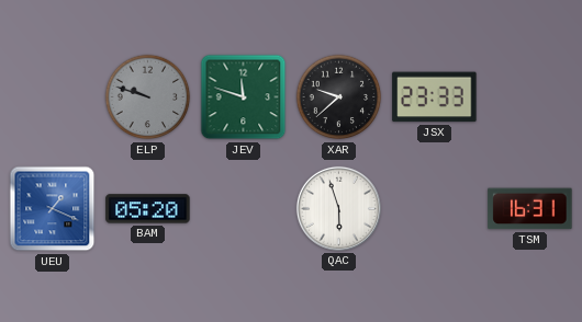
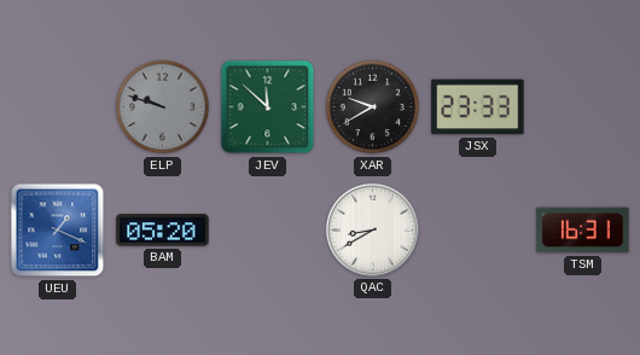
JEV: 11:48 -> 11:52
XAR: 9:38 -> 9:40
QAC: 5:57 -> 8:40
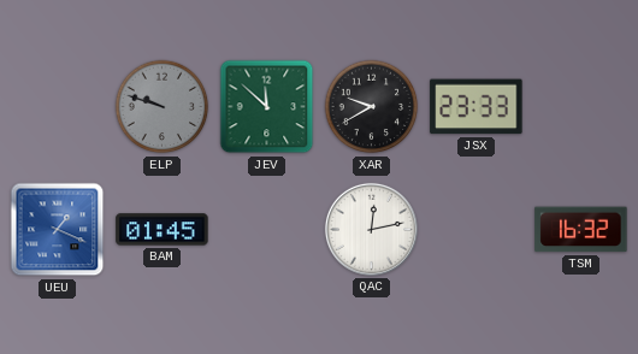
BAM: 05:20 -> 01:45
QAC: 8:40 -> 12:13
TSM: 16:31 -> 16:32
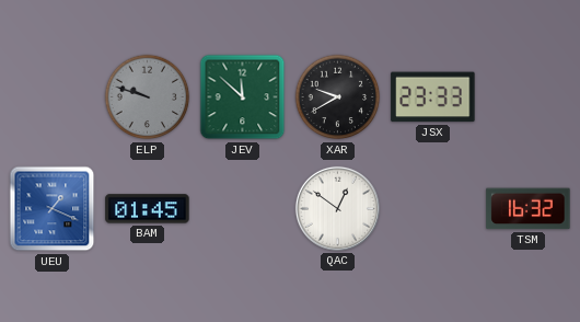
QAC: 12:13 -> 12:51
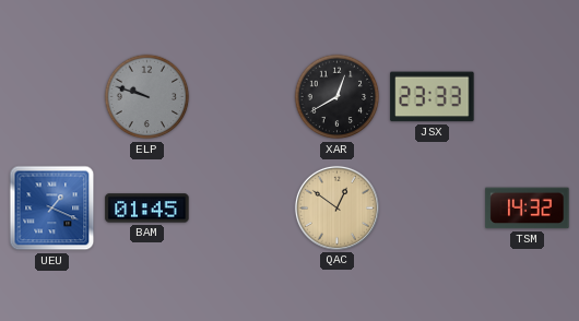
JEV: 11:52 -> none
XAR: 9:40 -> 12:40
QAC dial: white -> champagne
TSM: 16:32 -> 14:32
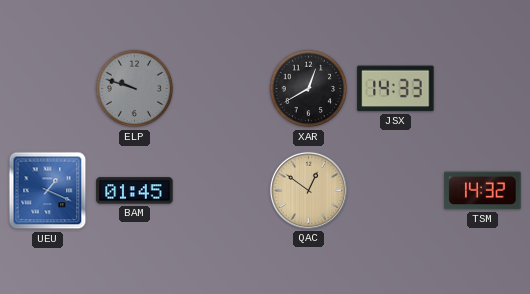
JSX: 23:33 -> 14:33
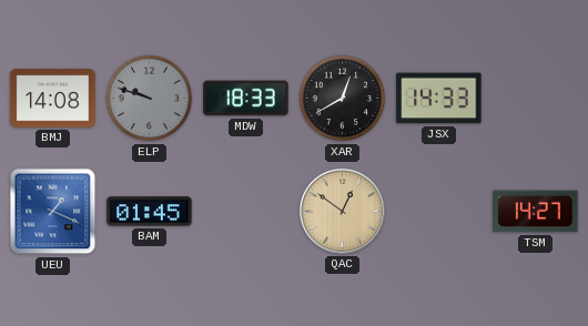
BMJ: none -> 14:08
MDW: none -> 18:33
TSM: 14:32 -> 14:27
